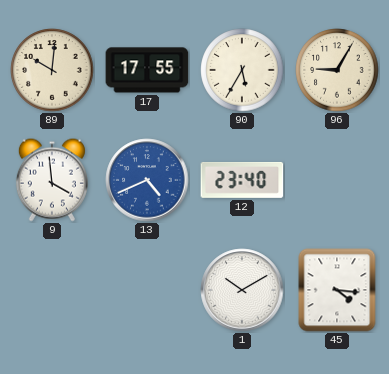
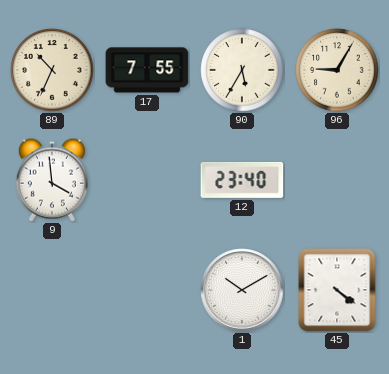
89: 10:01 -> 10:34
17: 17:55 -> 7:55
13: 4:41 -> none
45: 4:16 -> 4:21
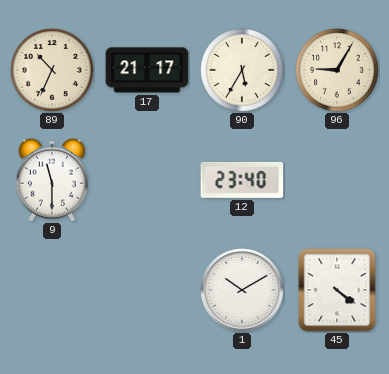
17: 7:55 -> 21:17
9: 3:59 -> 11:30
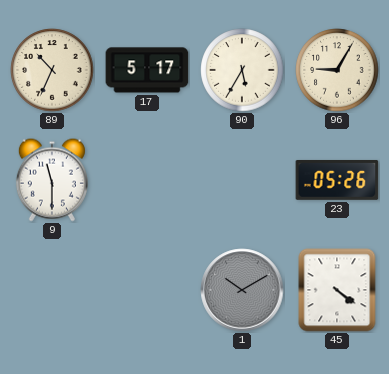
17: 21:17 -> 5:17
12: 23:40 -> none
23: none -> 05:26
1 dial: white -> grey
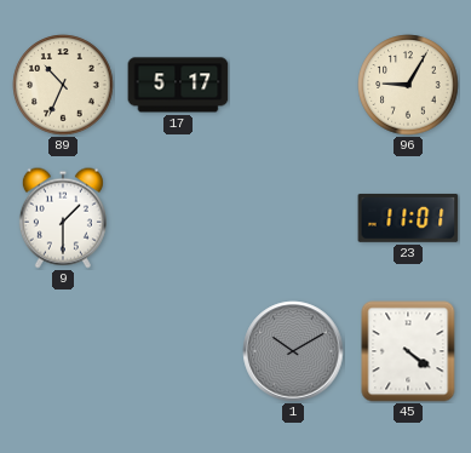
90: 5:35 -> none
9: 11:30 -> 1:30
23: 05:26 -> 11:01
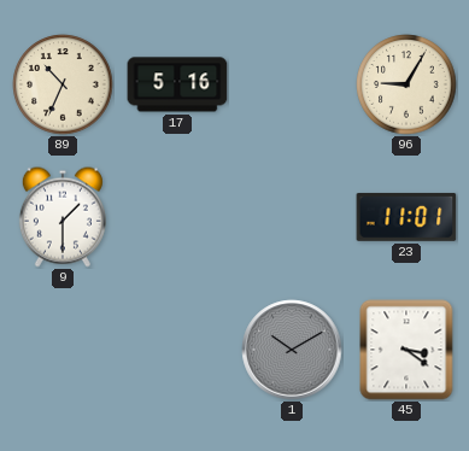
17: 5:17 -> 5:16
45: 4:21 -> 3:21
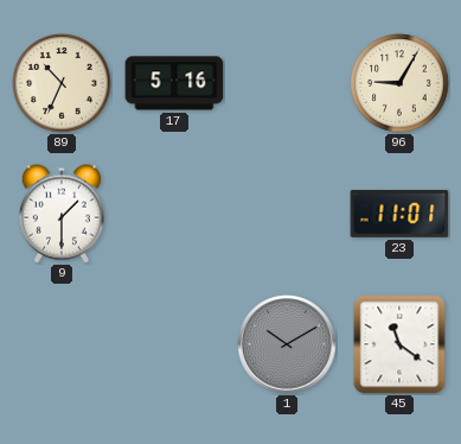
45: 3:21 -> 11:21
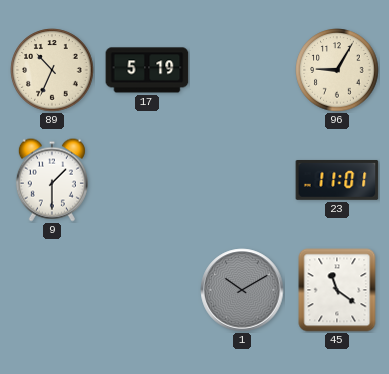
17: 5:16 -> 5:19
